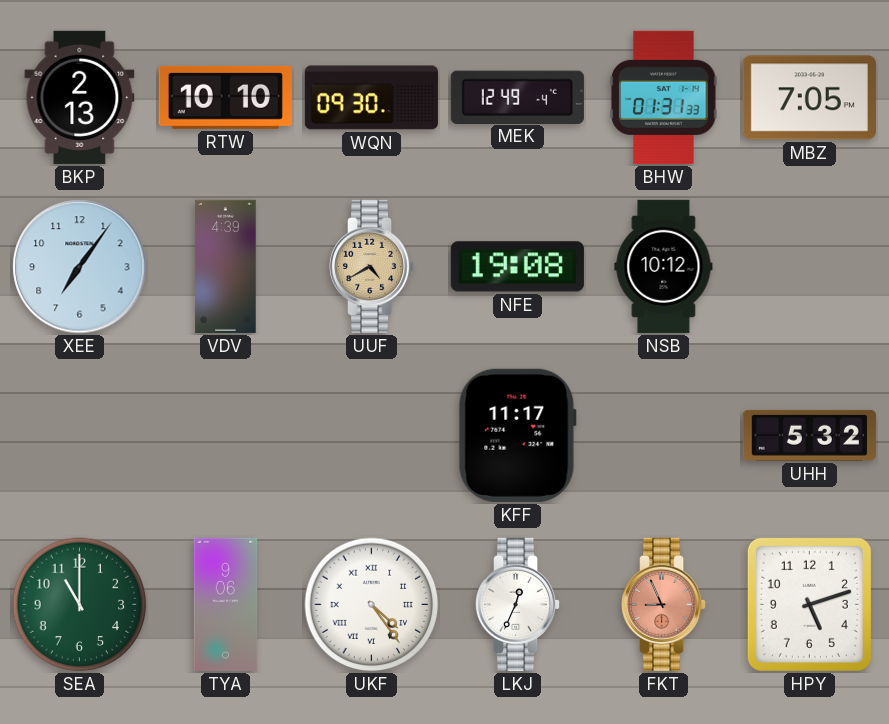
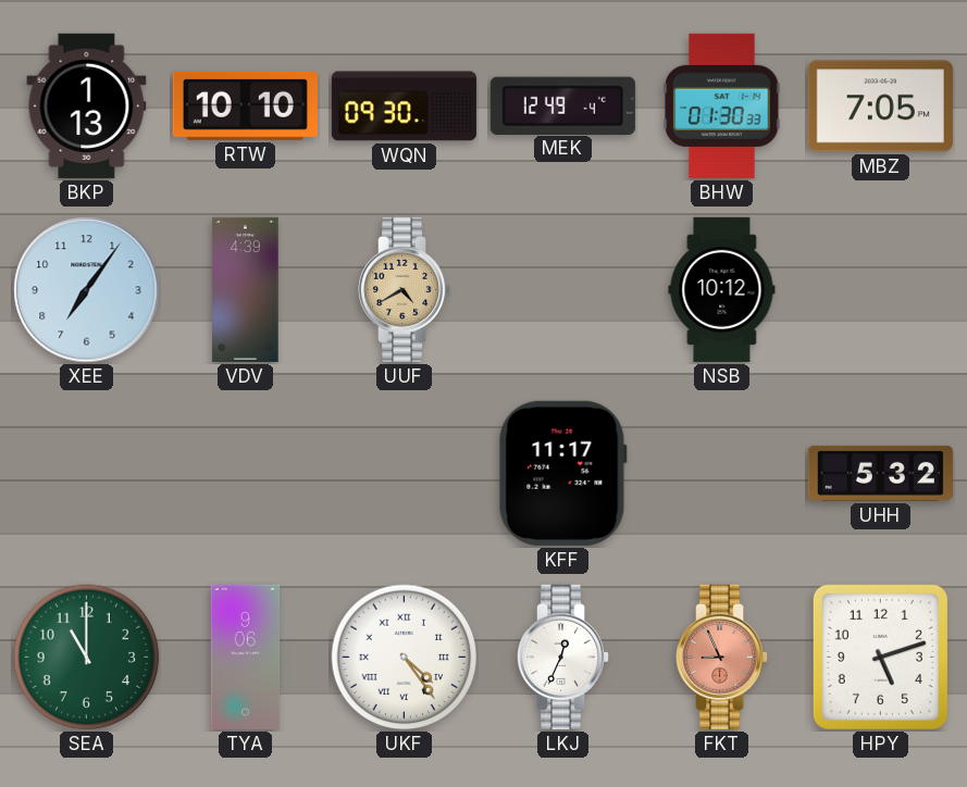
BKP: 2:13 -> 1:13
BHW: 01:31 -> 01:30
NFE: 19:08 -> none
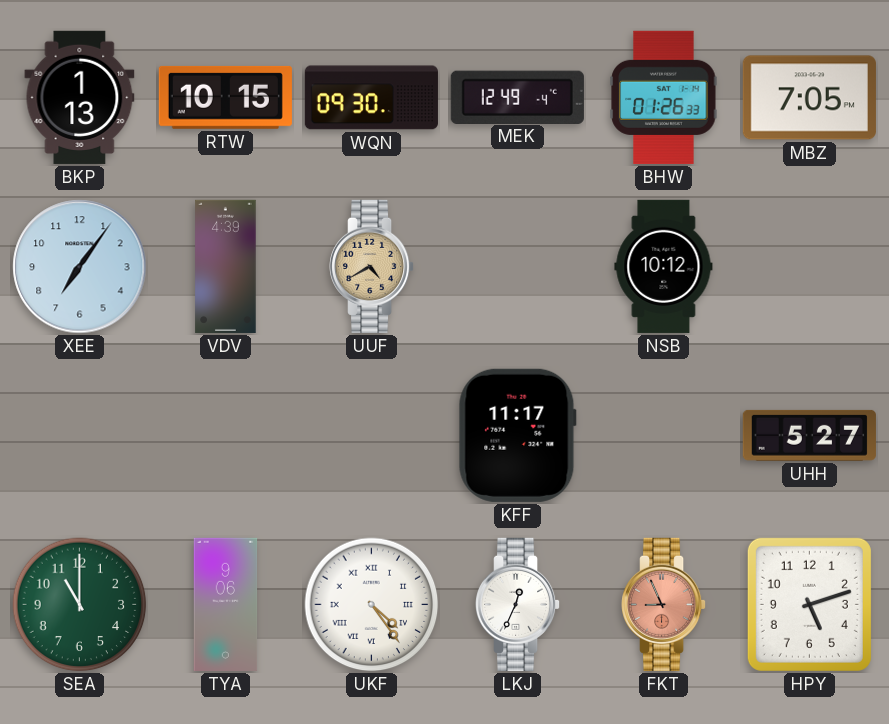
RTW: 10:10 -> 10:15
BHW: 01:30 -> 01:26
UHH: 5:32 -> 5:27
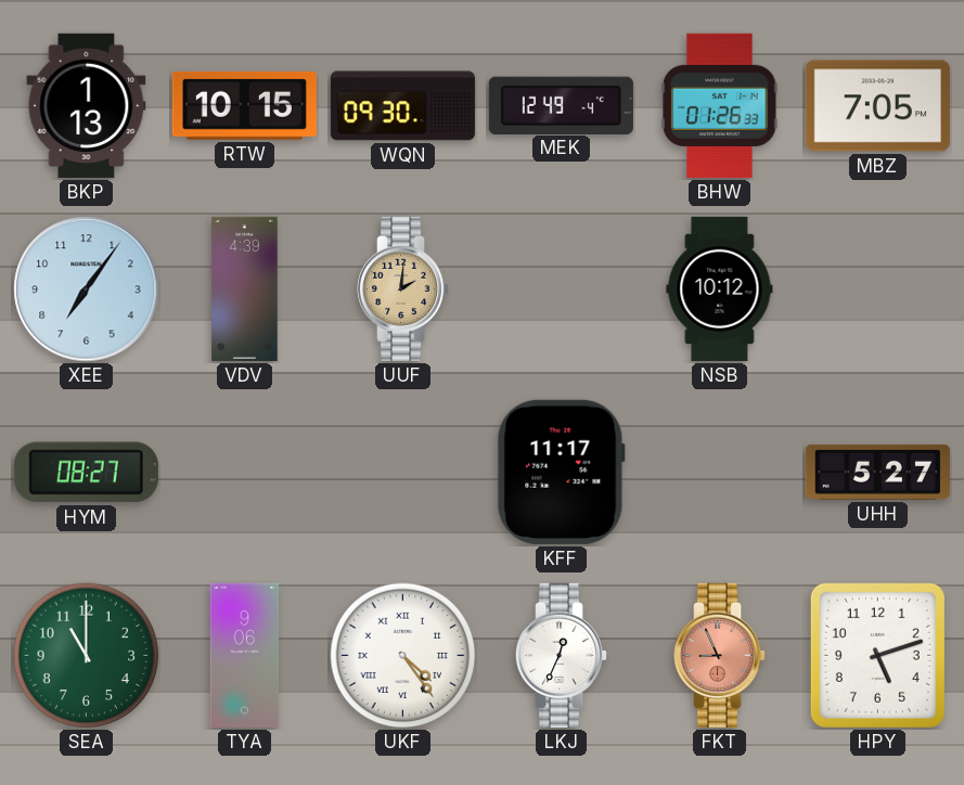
UUF: 4:40 -> 2:01
HYM: none -> 08:27
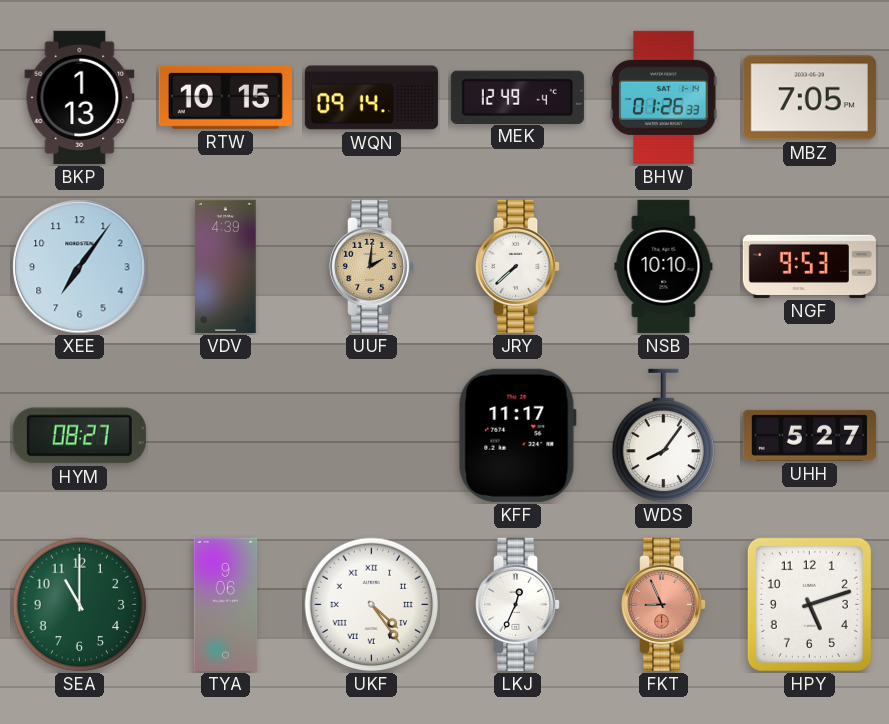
WQN: 09:30 -> 09:14
JRY: none -> 7:38
NSB: 10:12 -> 10:10
NGF: none -> 9:53
WDS: none -> 8:06
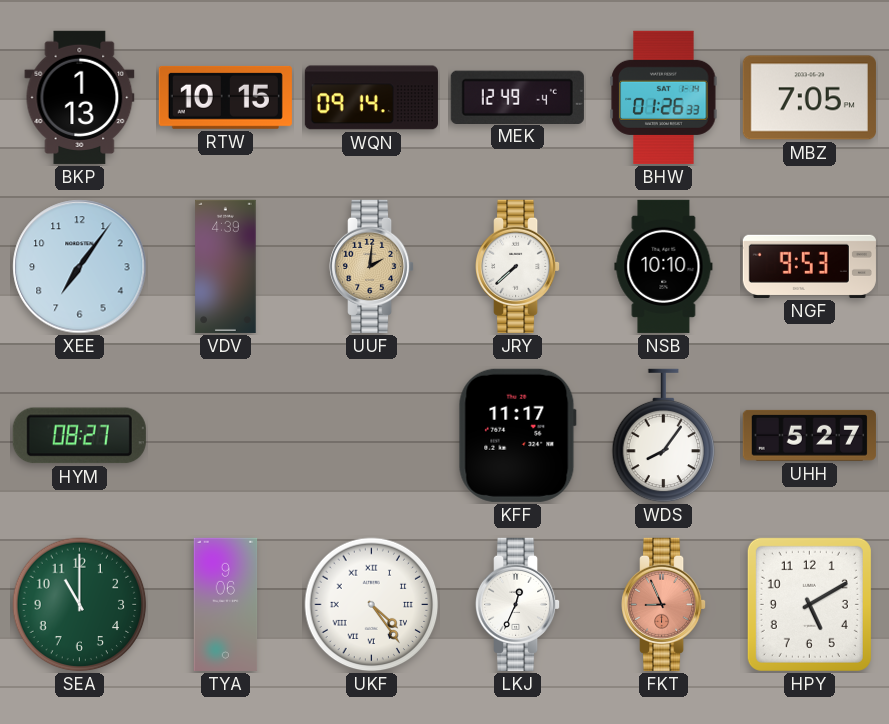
HPY: 5:12 -> 5:10
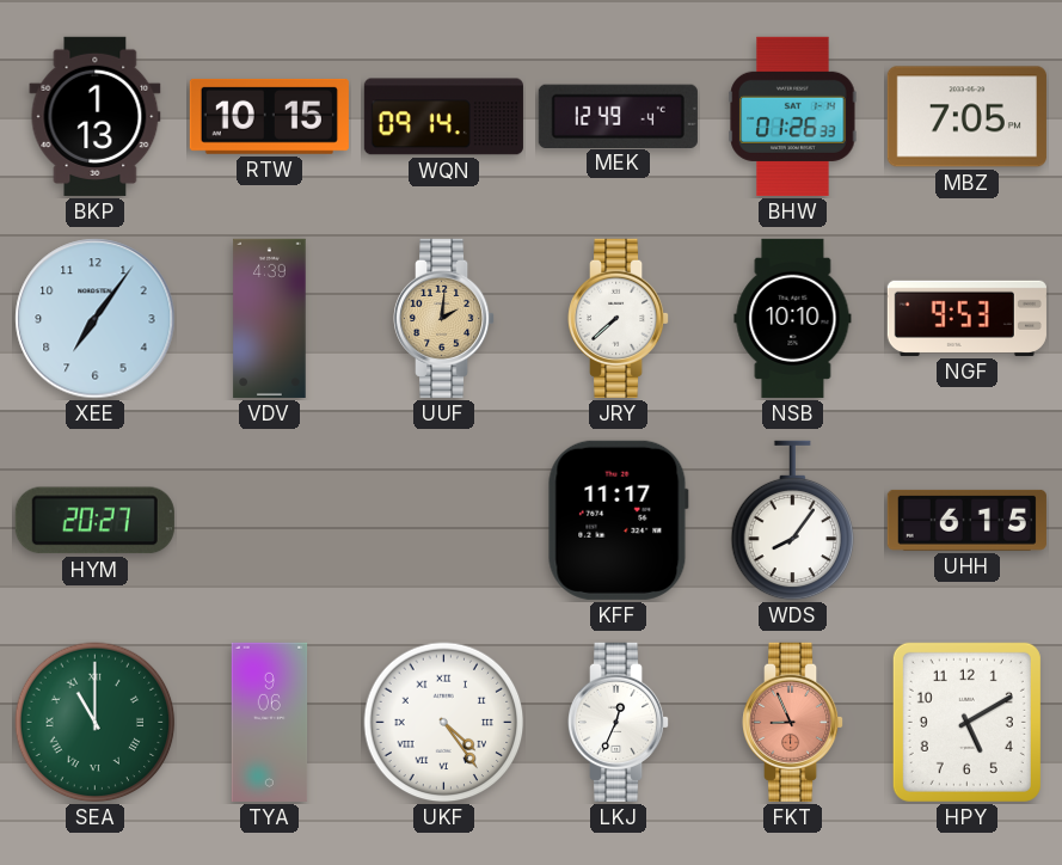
HYM: 08:27 -> 20:27
UHH: 5:27 -> 6:15
SEA numerals: Arabic -> Roman
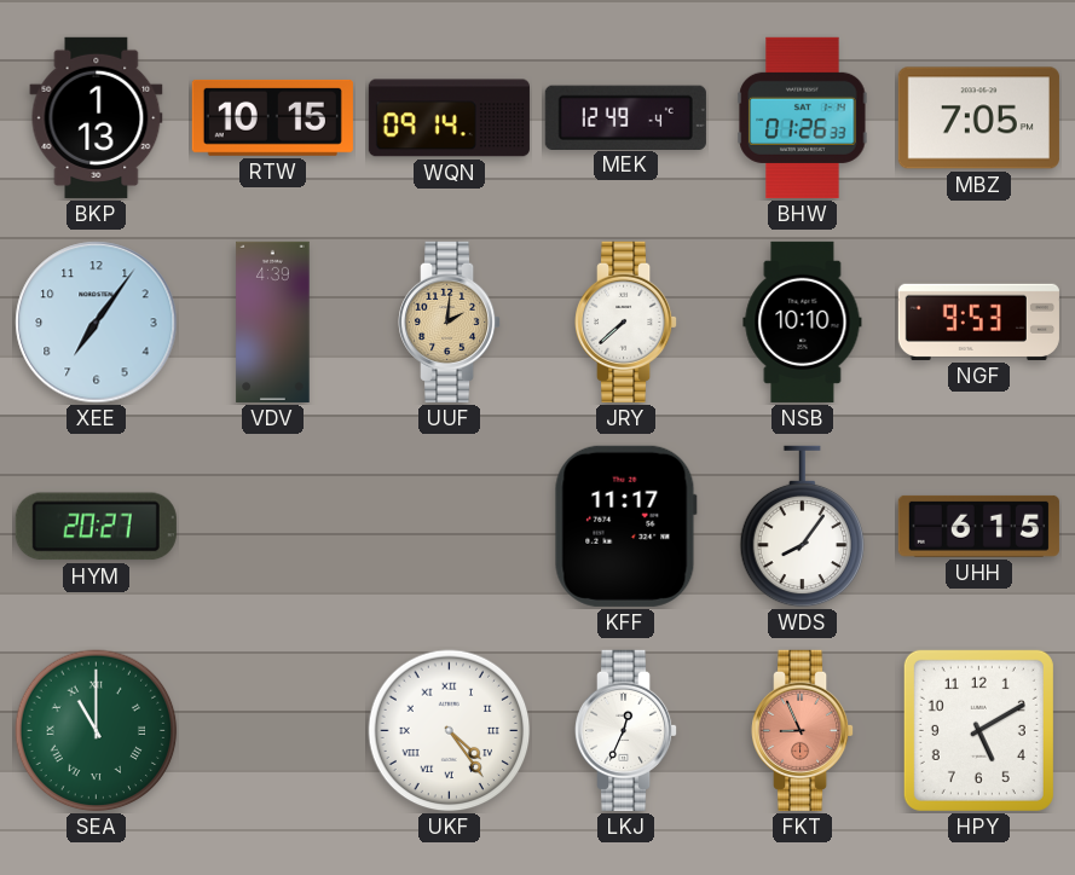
TYA: 9:06 -> none
